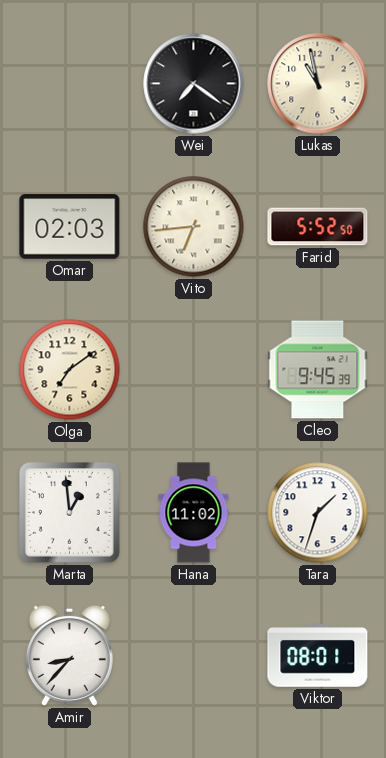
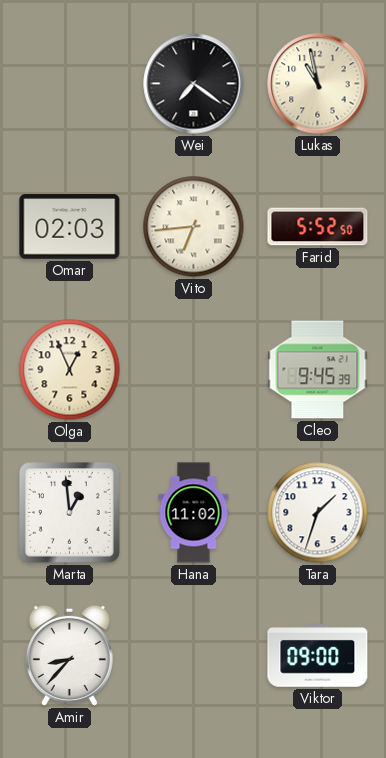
Olga: 7:09 -> 12:56
Viktor: 08:01 -> 09:00
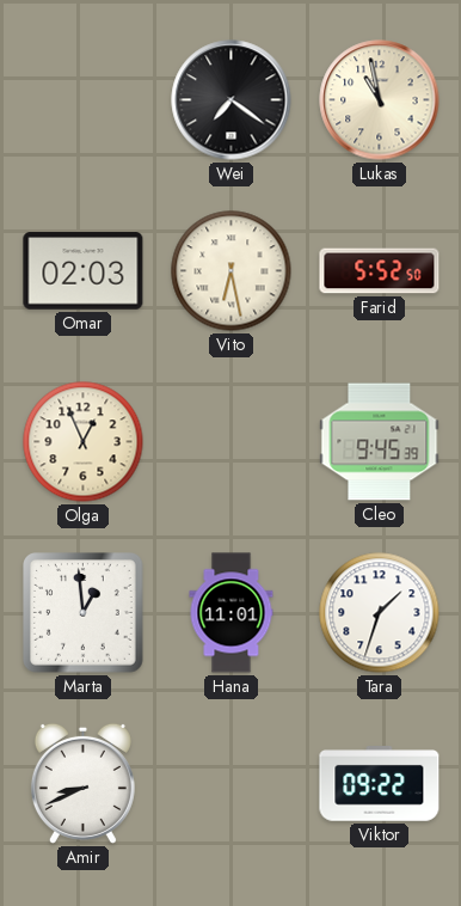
Vito: 6:44 -> 6:28
Hana: 11:02 -> 11:01
Amir: 8:37 -> 8:41
Viktor: 09:00 -> 09:22
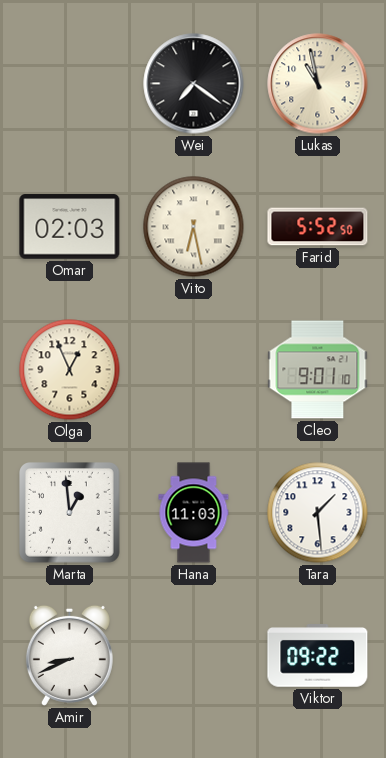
Cleo: 9:45 -> 9:01
Hana: 11:01 -> 11:03
Tara: 1:33 -> 1:29
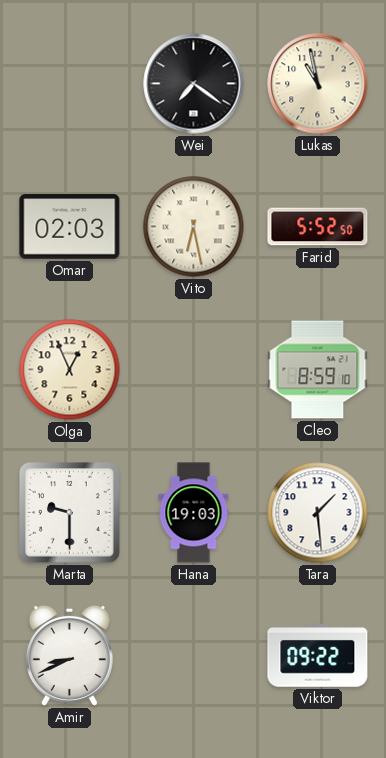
Cleo: 9:01 -> 8:59
Marta: 12:59 -> 9:30
Hana: 11:03 -> 19:03
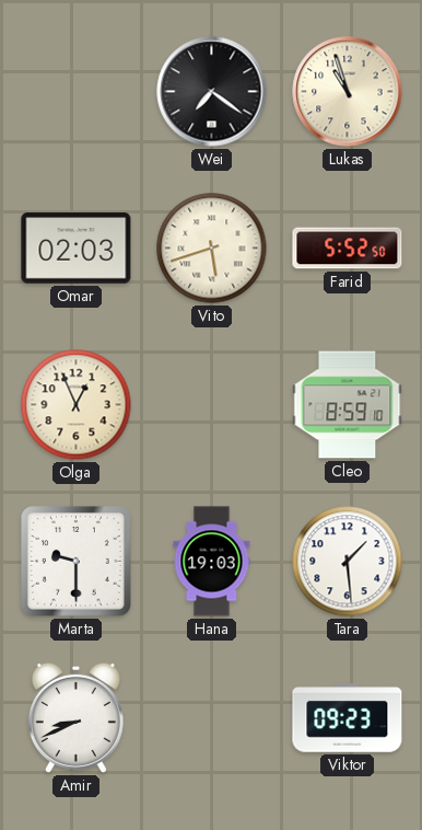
Lukas: 10:58 -> 10:57
Vito: 6:28 -> 5:42
Viktor: 09:22 -> 09:23
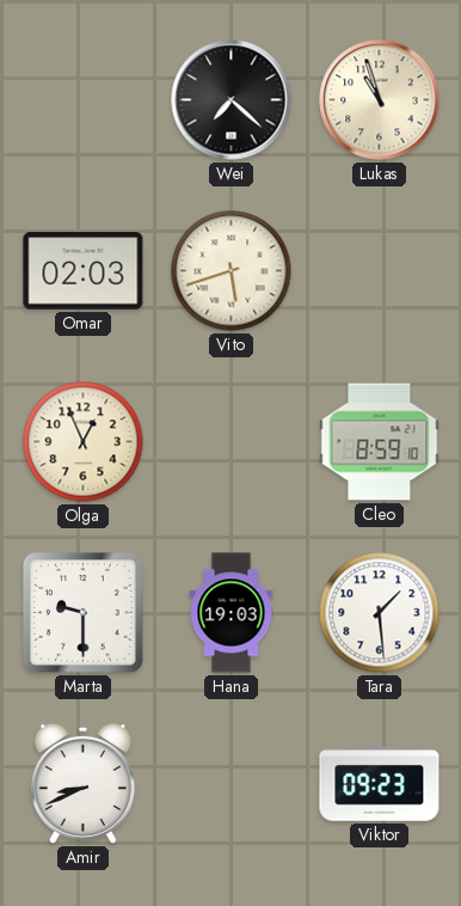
Wei: 7:21 -> 7:22
Farid: 5:52 -> none
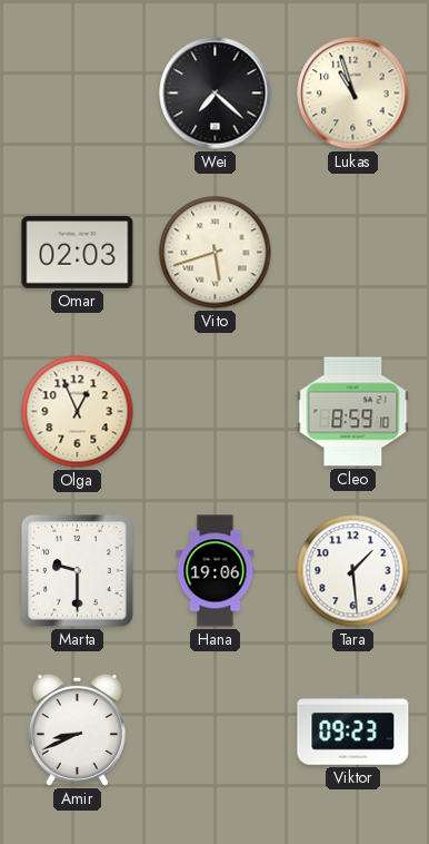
Hana: 19:03 -> 19:06
